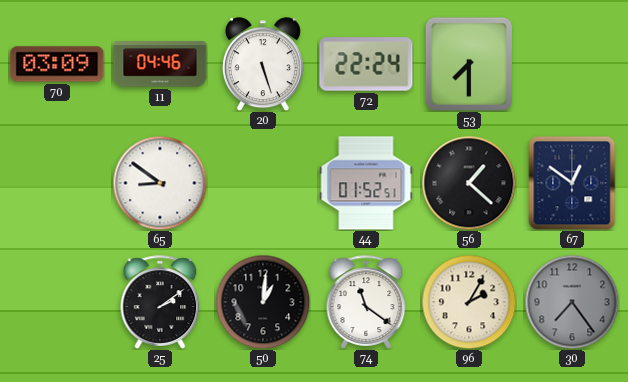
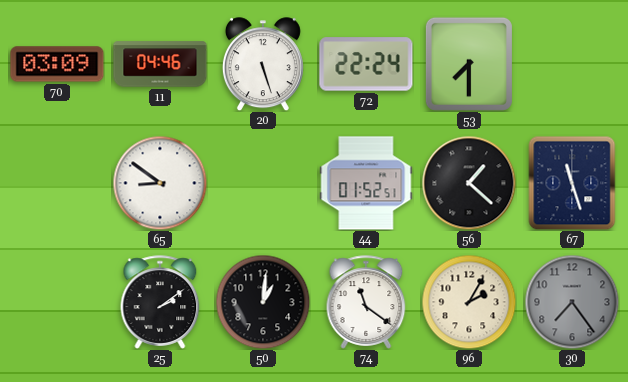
67: 12:51 -> 11:27
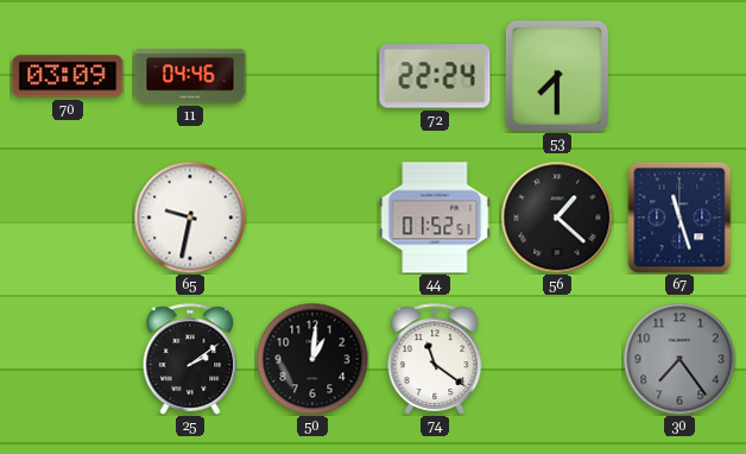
20: 5:27 -> none
65: 8:51 -> 9:32
96: 2:05 -> none
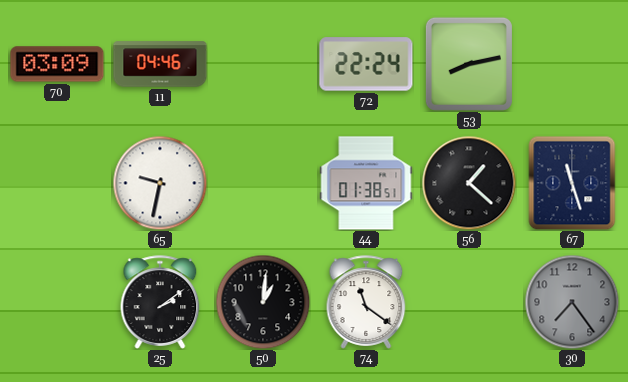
53: 7:30 -> 8:13
44: 01:52 -> 01:38
